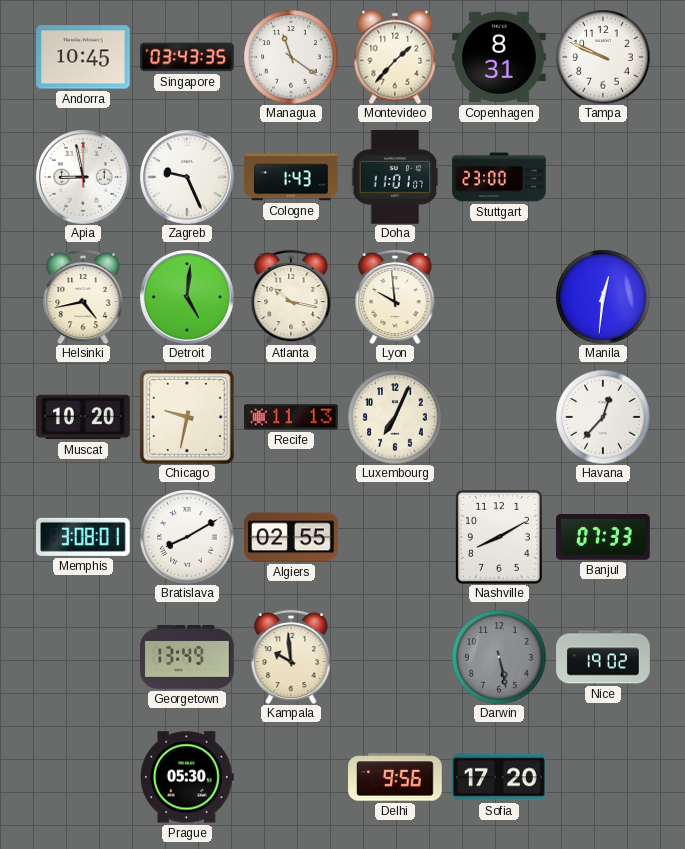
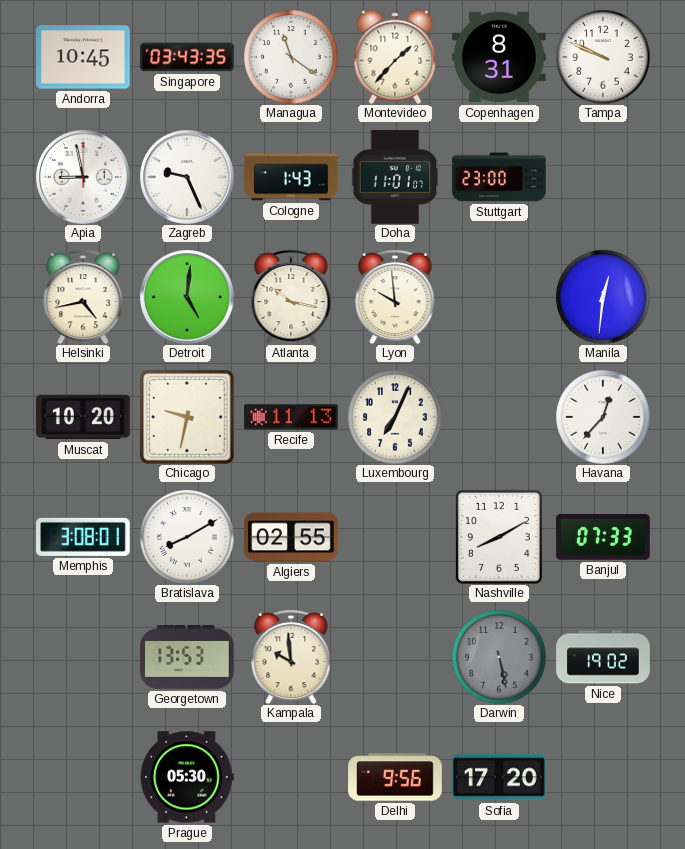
Georgetown: 13:49 -> 13:53
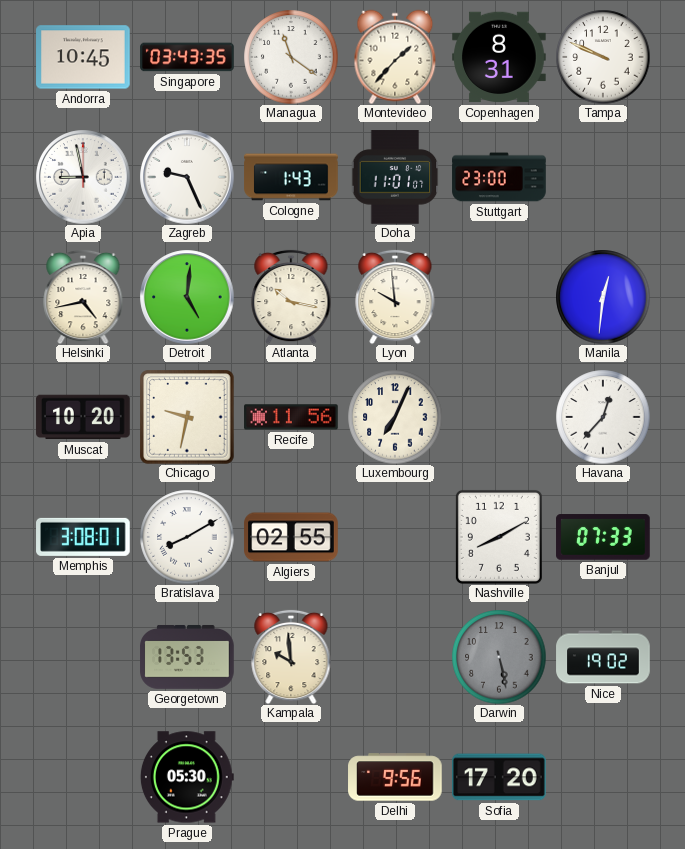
Recife: 11:13 -> 11:56
